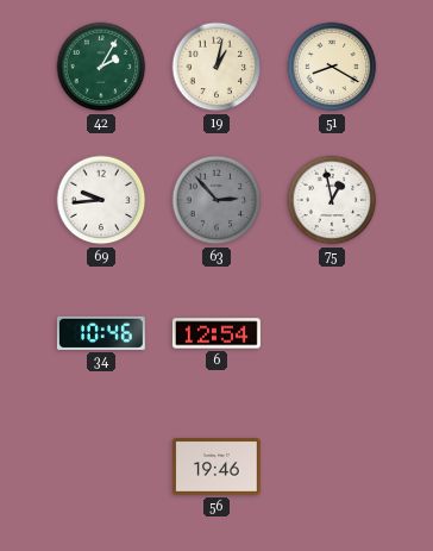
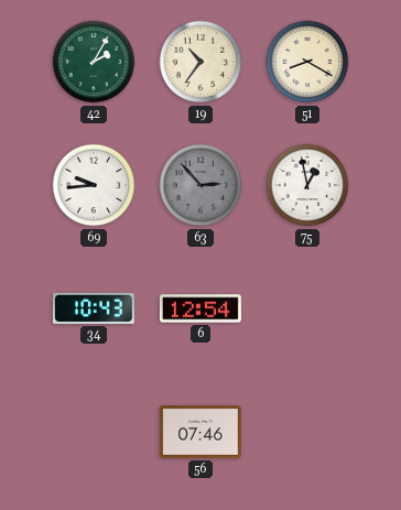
19: 1:02 -> 10:36
34: 10:46 -> 10:43
56: 19:46 -> 07:46
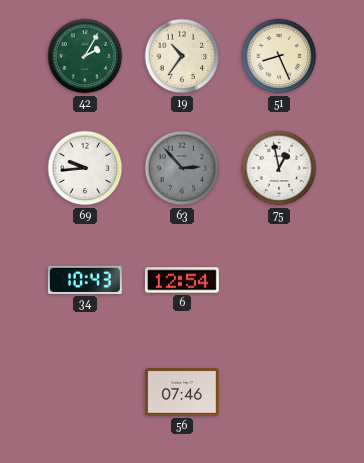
51: 8:20 -> 8:26
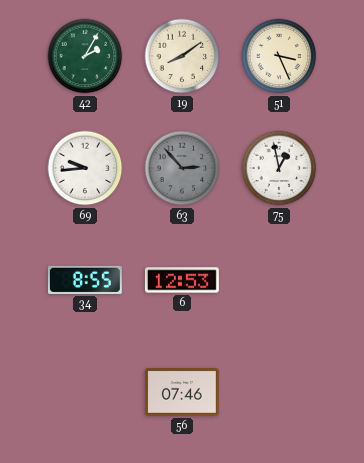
19: 10:36 -> 8:09
51: 8:26 -> 3:26
34: 10:43 -> 8:55
6: 12:54 -> 12:53
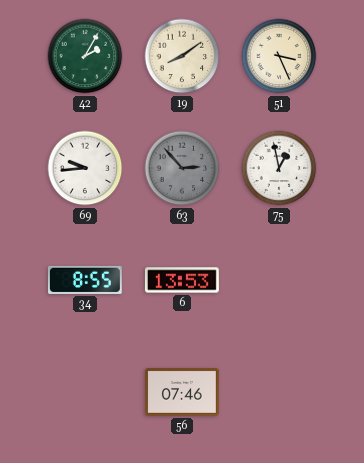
6: 12:53 -> 13:53
